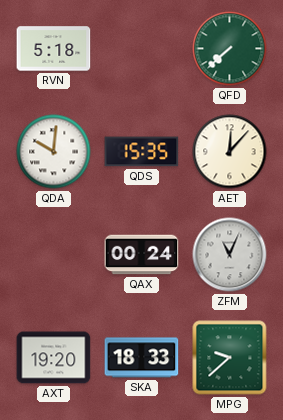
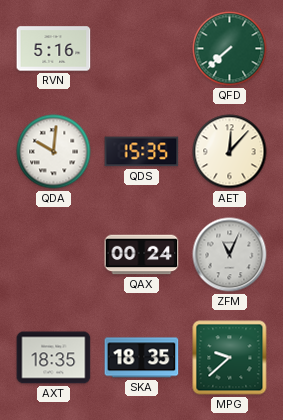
RVN: 5:18 -> 5:16
AXT: 19:20 -> 18:35
SKA: 18:33 -> 18:35
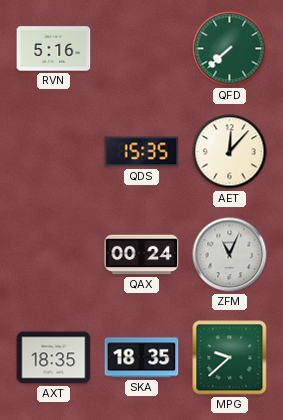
QDA: 10:01 -> none
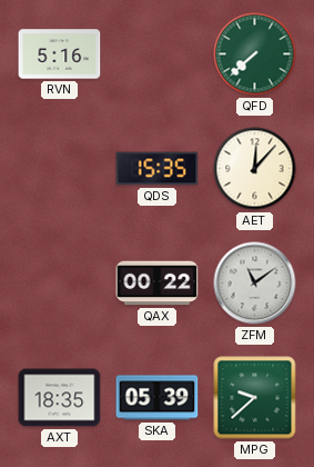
QAX: 00:24 -> 00:22
ZFM: 11:04 -> 11:09
SKA: 18:35 -> 05:39
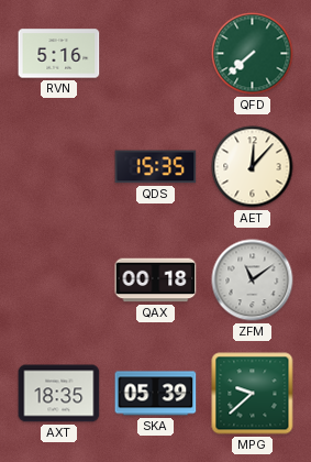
QAX: 00:22 -> 00:18
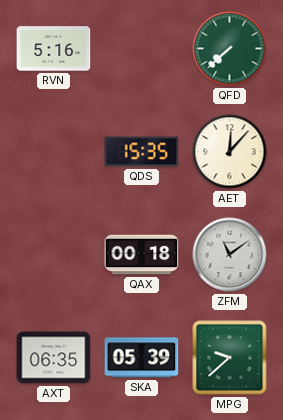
AXT: 18:35 -> 06:35
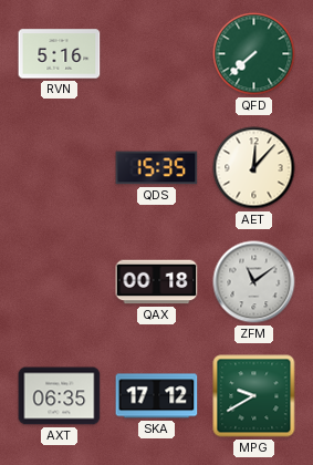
SKA: 05:39 -> 17:12
MPG: 9:38 -> 9:40
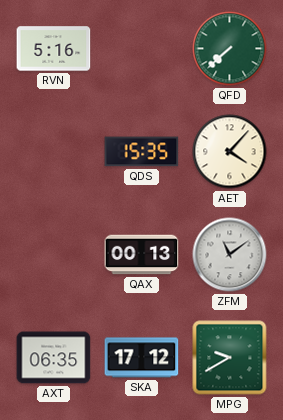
AET: 12:07 -> 4:07
QAX: 00:18 -> 00:13
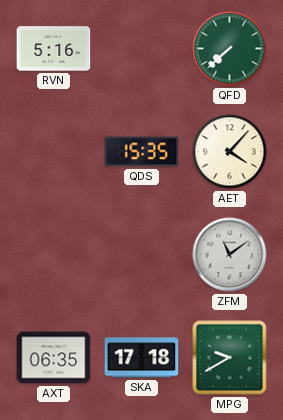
QAX: 00:13 -> none
SKA: 17:12 -> 17:18
